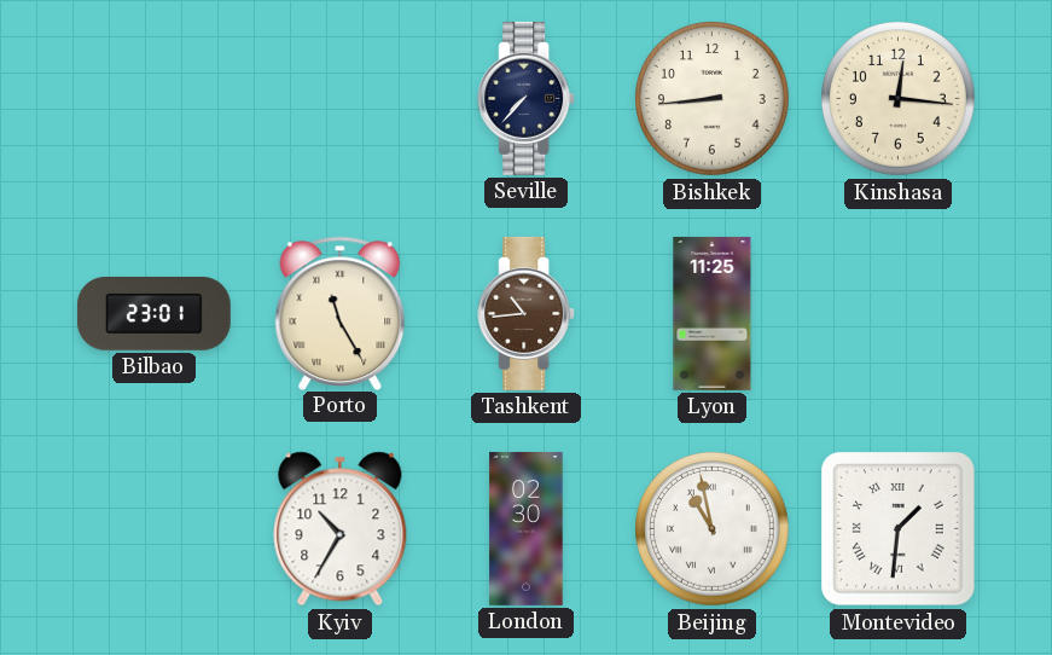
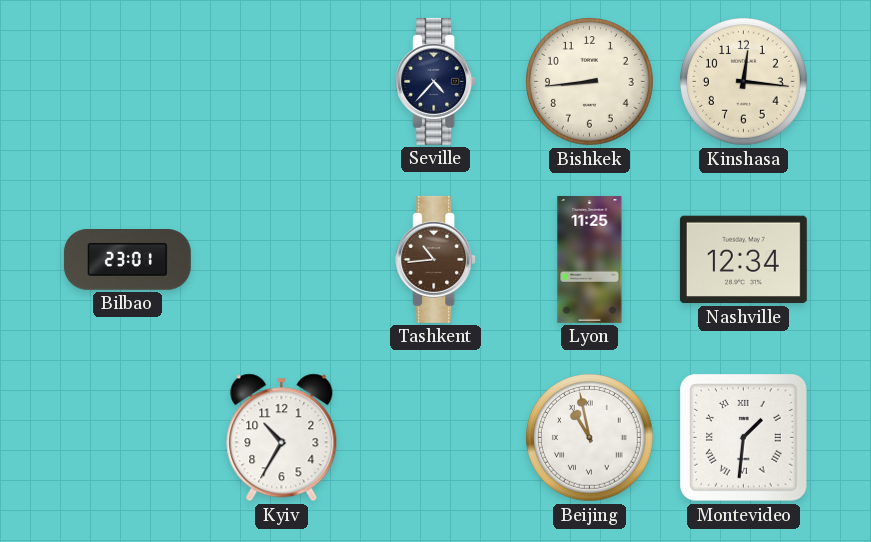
Seville: 7:37 -> 4:37
Porto: 11:25 -> none
Nashville: none -> 12:34
London: 02:30 -> none
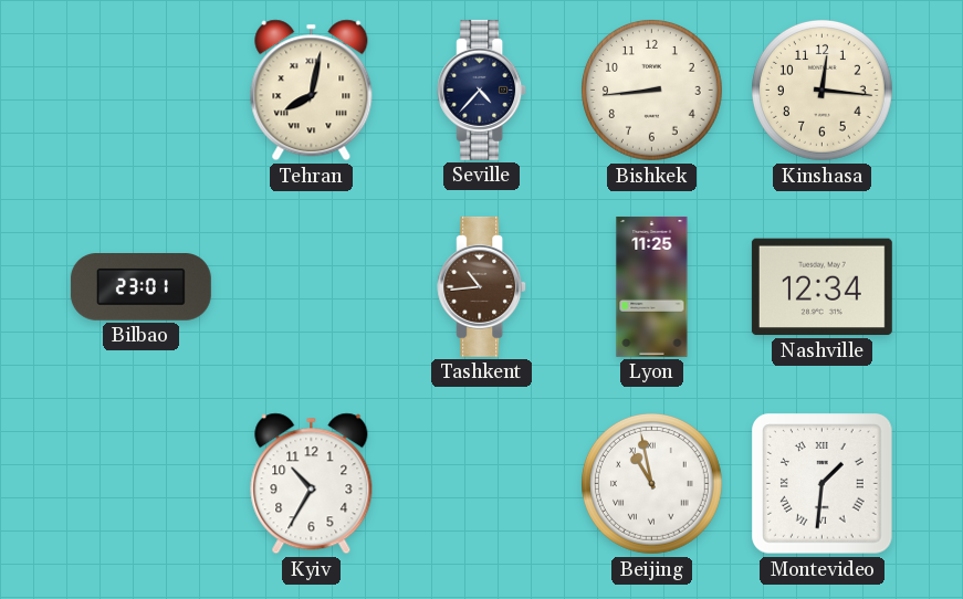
Tehran: none -> 8:02
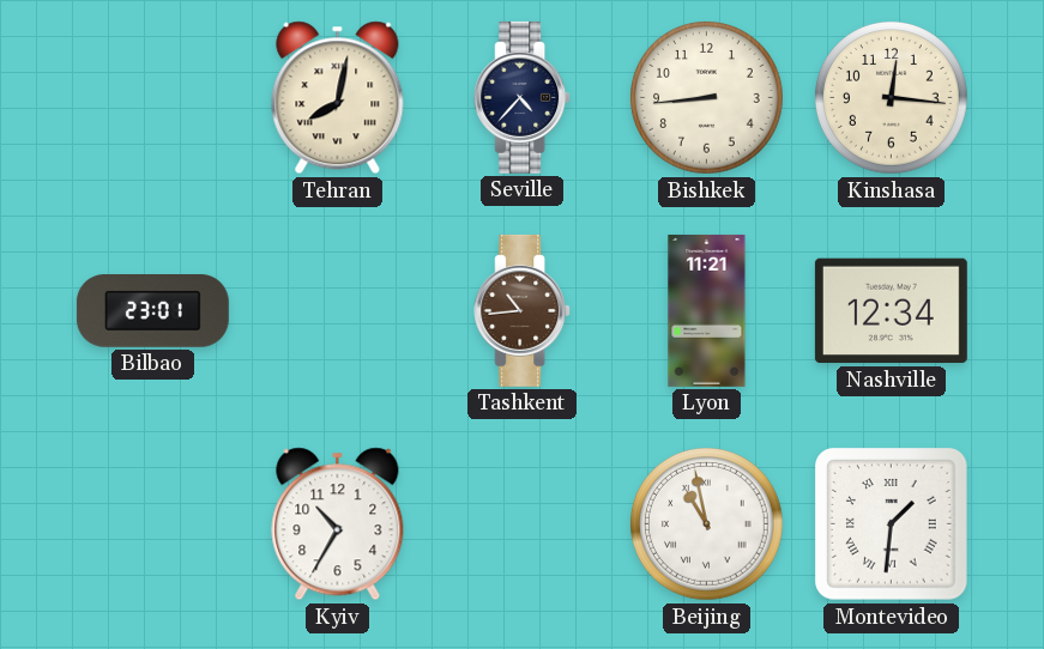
Lyon: 11:25 -> 11:21
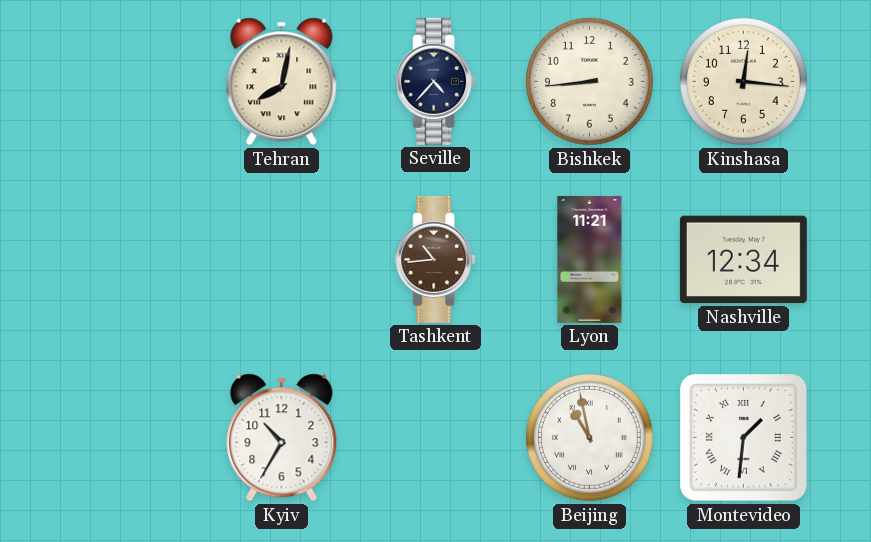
Bilbao: 23:01 -> none
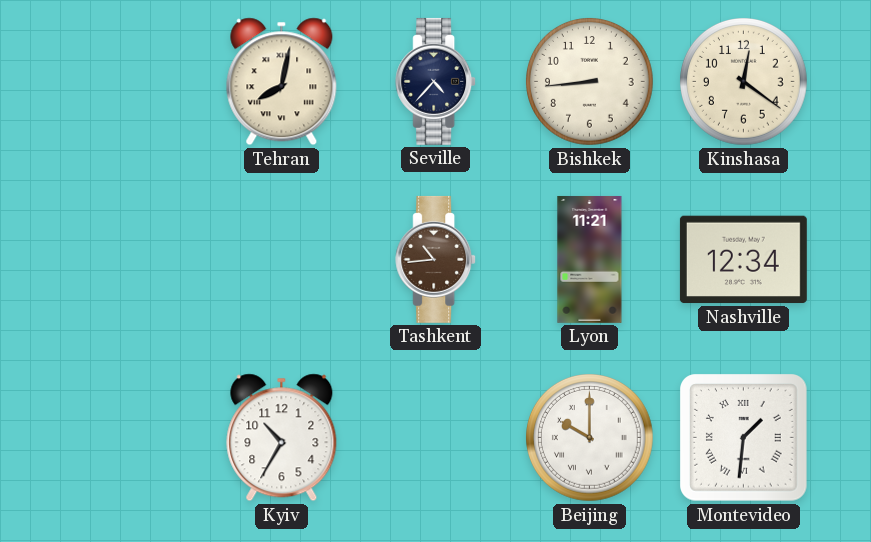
Kinshasa: 12:16 -> 12:21
Beijing: 10:58 -> 10:00
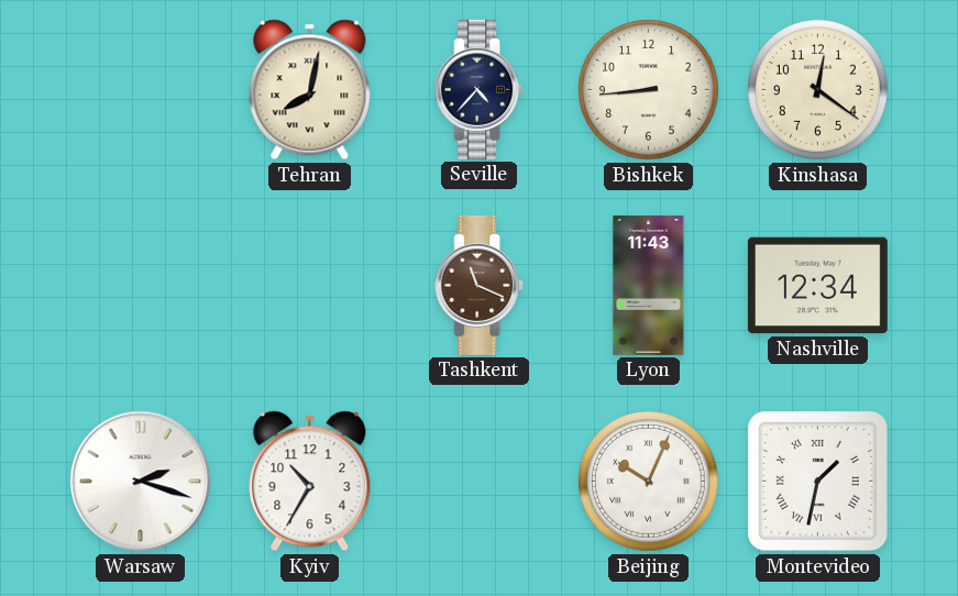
Tashkent: 10:44 -> 11:19
Lyon: 11:21 -> 11:43
Warsaw: none -> 2:18
Beijing: 10:00 -> 10:04
Montevideo: 1:31 -> 1:32
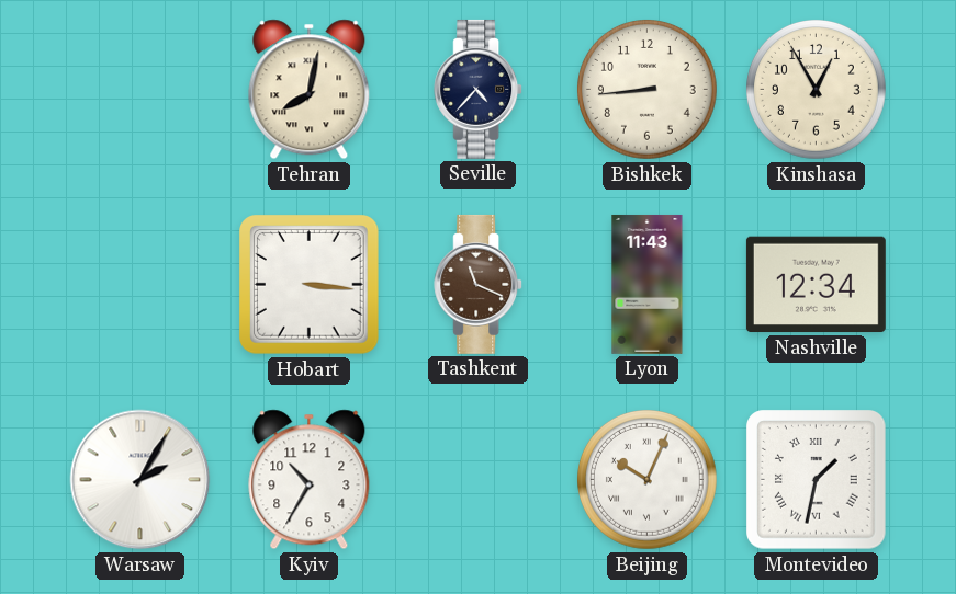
Kinshasa: 12:21 -> 12:55
Hobart: none -> 3:16
Warsaw: 2:18 -> 2:05
